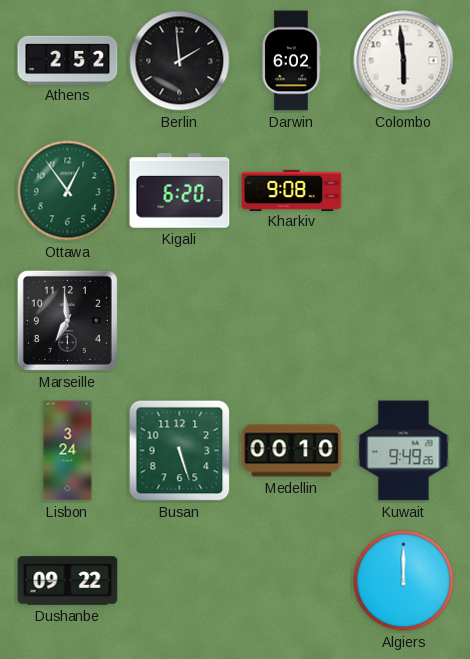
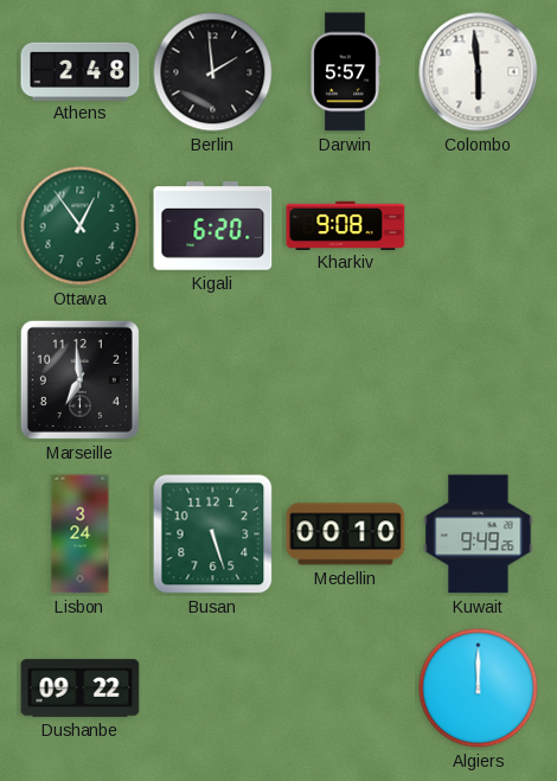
Athens: 2:52 -> 2:48
Darwin: 6:02 -> 5:57
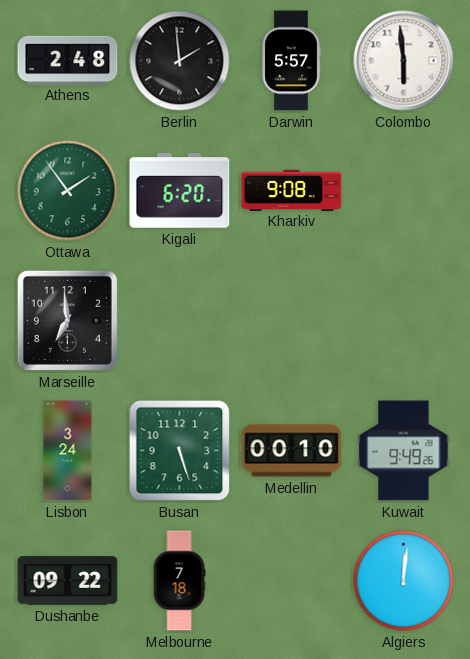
Ottawa: 12:54 -> 1:54
Melbourne: none -> 7:18
Algiers: 12:00 -> 12:01
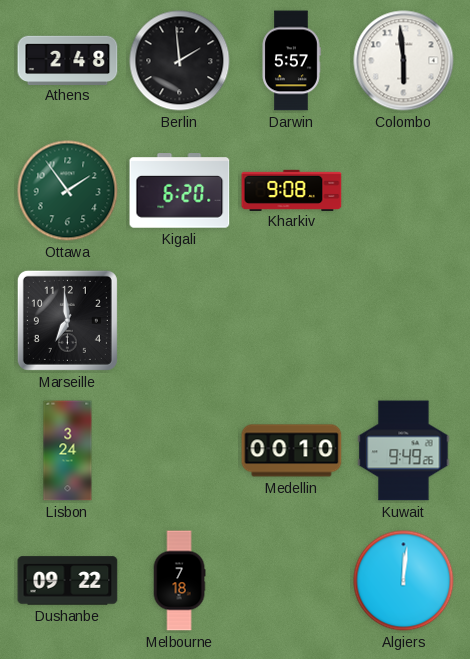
Busan: 5:27 -> none
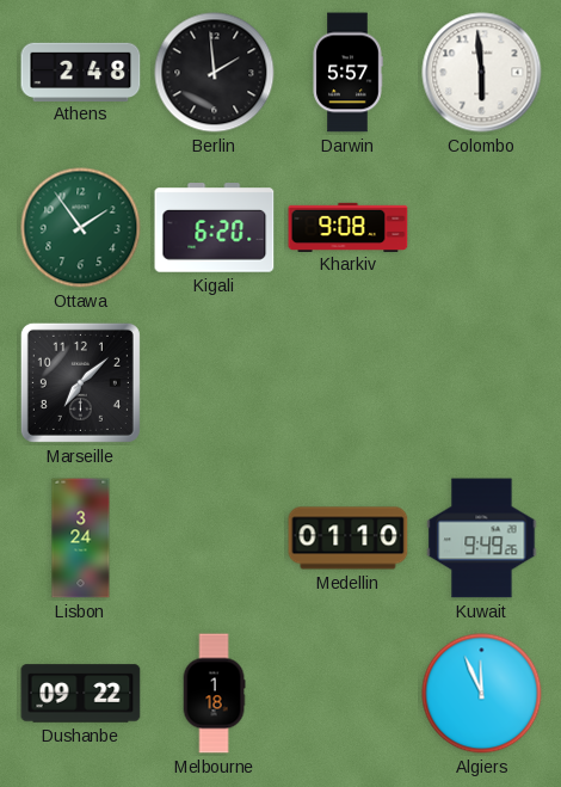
Marseille: 6:59 -> 7:08
Medellin: 00:10 -> 01:10
Melbourne: 7:18 -> 1:18
Algiers: 12:01 -> 11:56
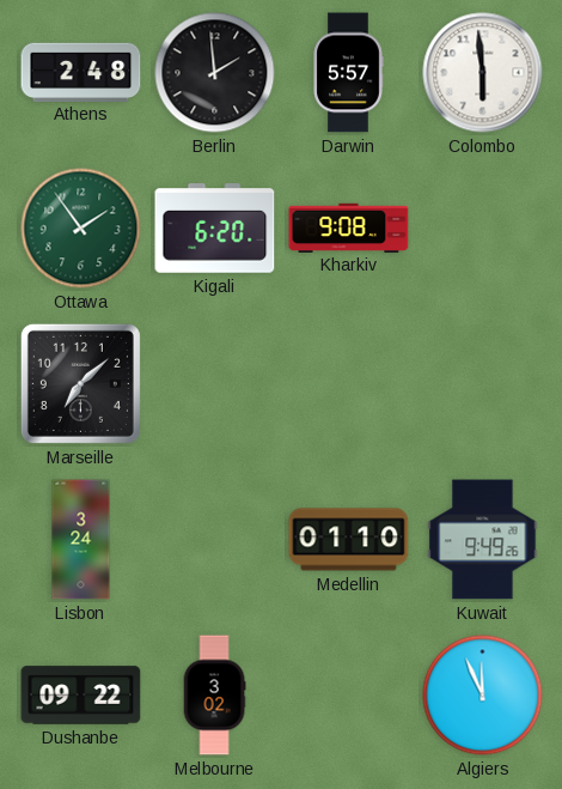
Melbourne: 1:18 -> 3:02
